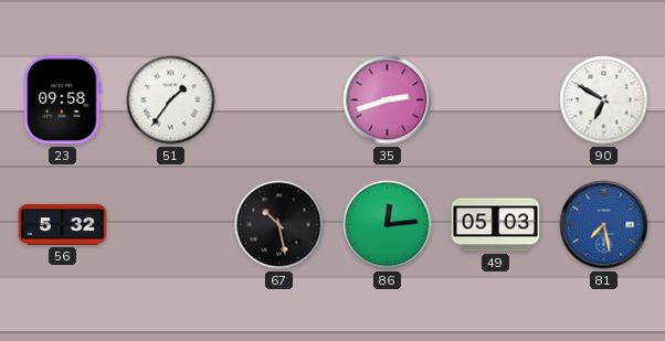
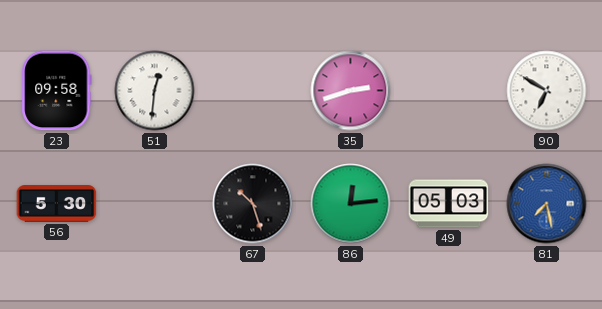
51: 1:36 -> 12:31
56: 5:32 -> 5:30
67: 10:28 -> 10:27
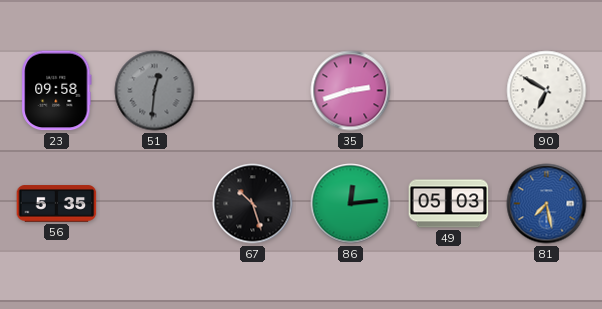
51 dial: white -> grey
56: 5:30 -> 5:35
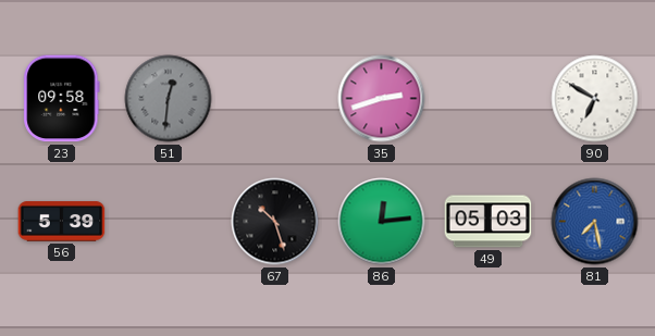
56: 5:35 -> 5:39
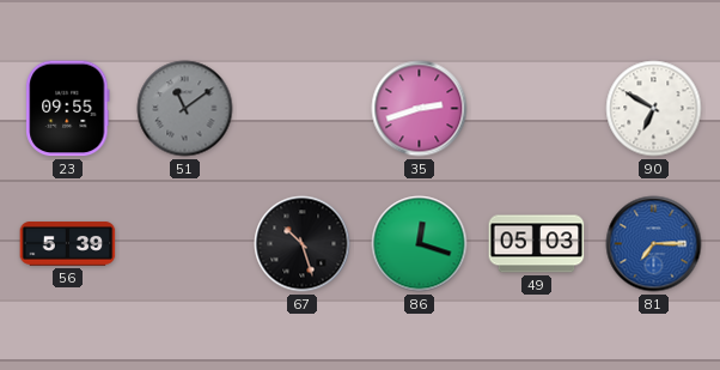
23: 09:58 -> 09:55
51: 12:31 -> 11:09
86: 12:14 -> 12:18
81: 7:28 -> 7:15
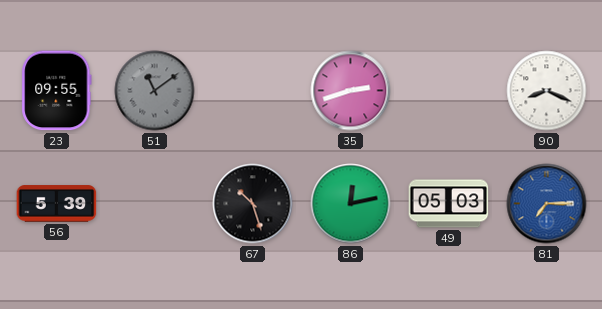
90: 6:50 -> 8:19
86: 12:18 -> 12:13
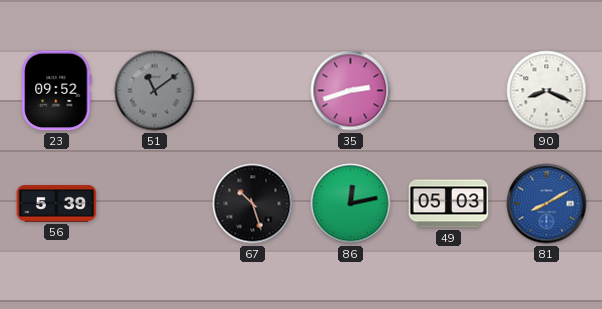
23: 09:55 -> 09:52
81: 7:15 -> 8:10
